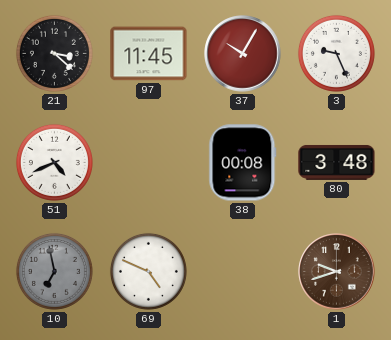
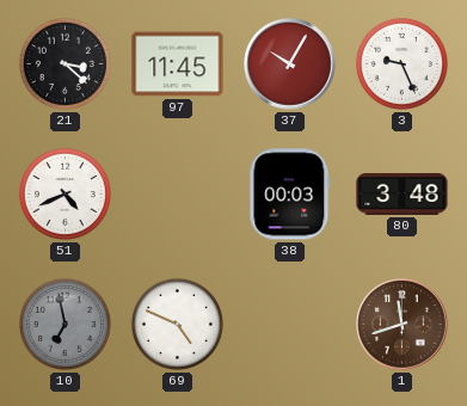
38: 00:08 -> 00:03
1: 9:42 -> 11:42
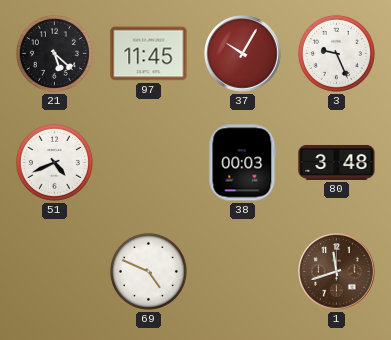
21: 3:22 -> 5:22
10: 6:58 -> none
